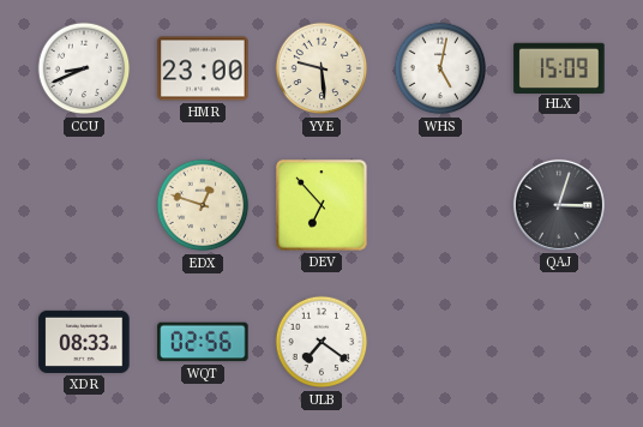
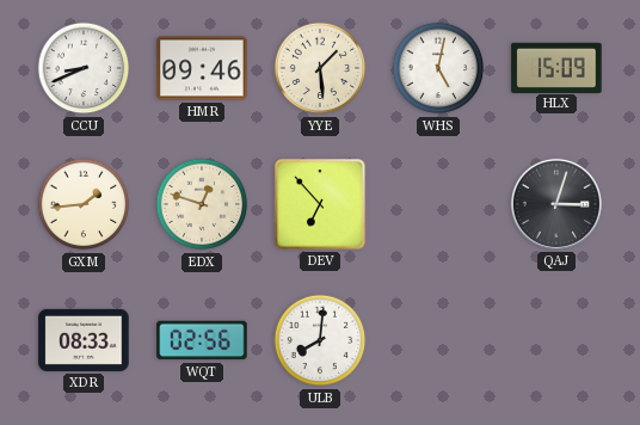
HMR: 23:00 -> 09:46
YYE: 9:29 -> 1:29
GXM: none -> 1:44
ULB: 7:21 -> 8:01
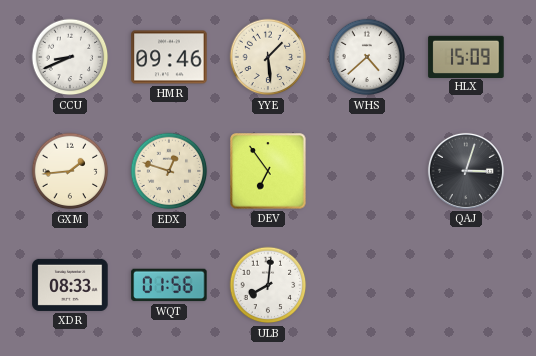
WHS: 5:02 -> 4:38
DEV: 6:53 -> 6:54
WQT: 02:56 -> 01:56
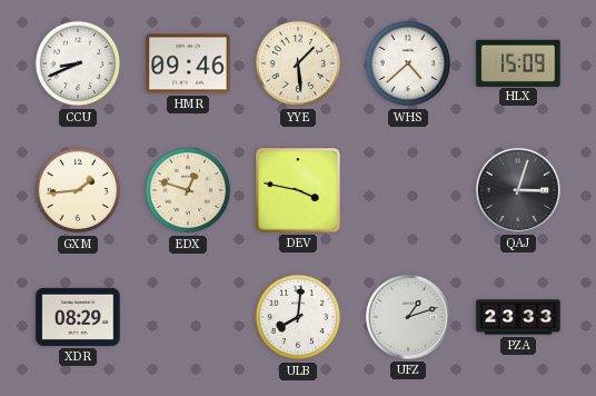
DEV: 6:54 -> 3:47
XDR: 08:33 -> 08:29
WQT: 01:56 -> none
UFZ: none -> 1:12
PZA: none -> 23:33
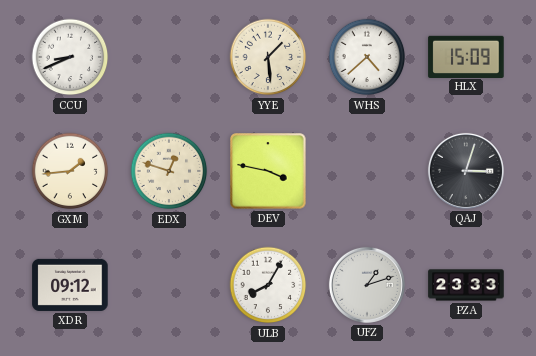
HMR: 09:46 -> none
XDR: 08:29 -> 09:12
ULB: 8:01 -> 8:05
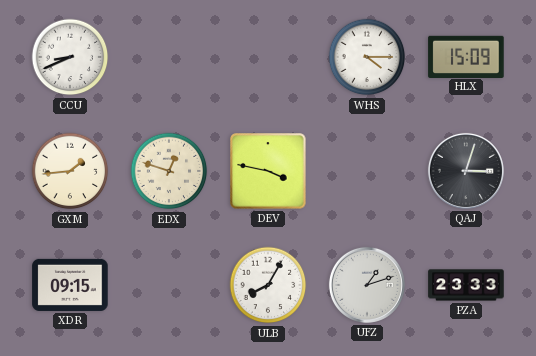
YYE: 1:29 -> none
WHS: 4:38 -> 4:15
XDR: 09:12 -> 09:15
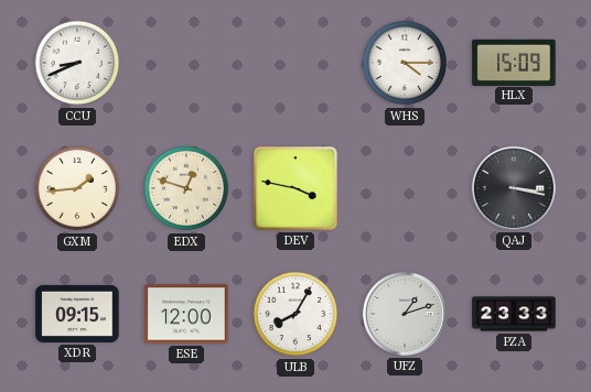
QAJ: 3:03 -> 3:17
ESE: none -> 12:00
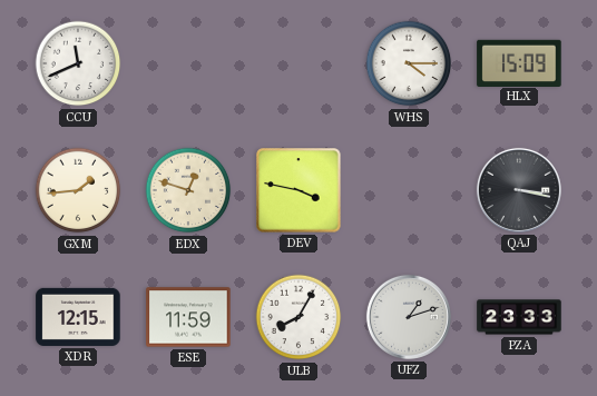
CCU: 8:41 -> 11:41
XDR: 09:15 -> 12:15
ESE: 12:00 -> 11:59
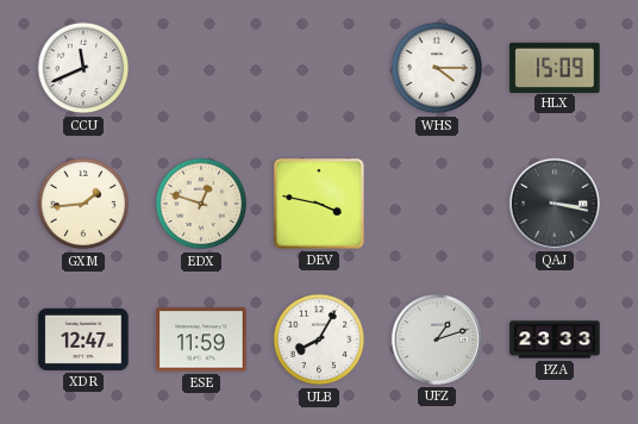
XDR: 12:15 -> 12:47
